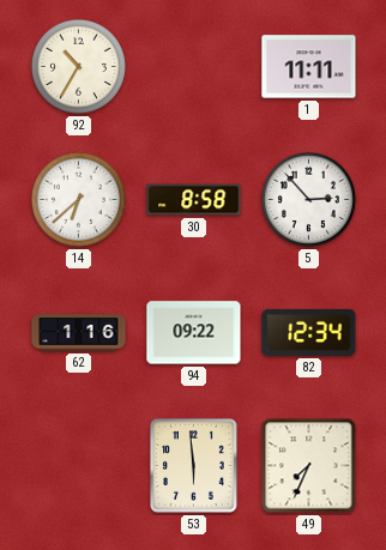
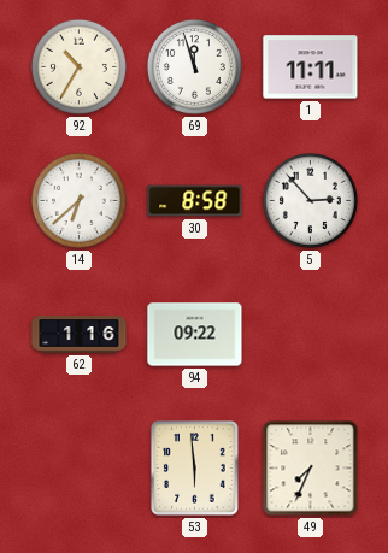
69: none -> 11:57
82: 12:34 -> none
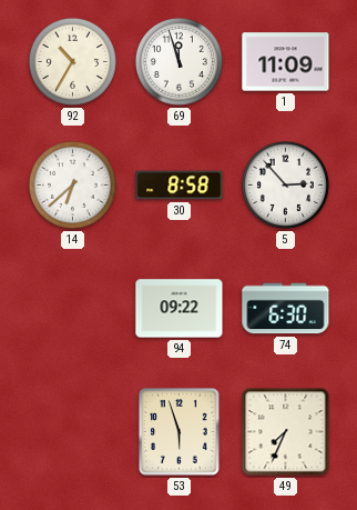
1: 11:11 -> 11:09
62: 1:16 -> none
74: none -> 6:30
53: 5:59 -> 5:57
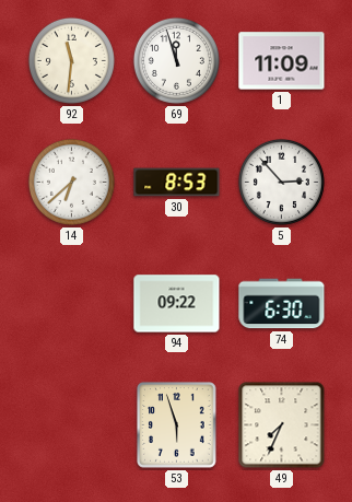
92: 10:35 -> 11:31
30: 8:58 -> 8:53
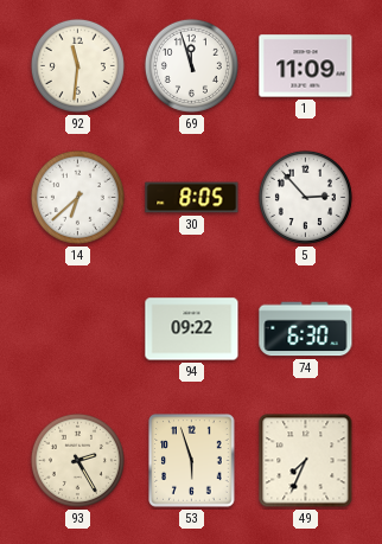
30: 8:53 -> 8:05
93: none -> 2:25
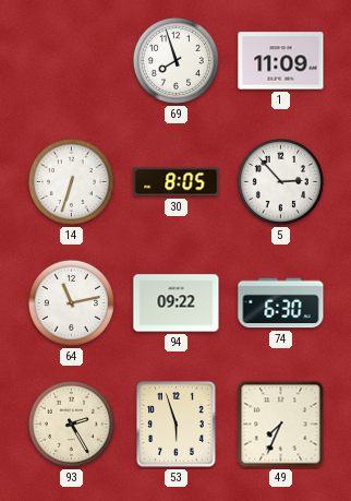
92: 11:31 -> none
69: 11:57 -> 7:57
14: 6:38 -> 6:33
64: none -> 11:13
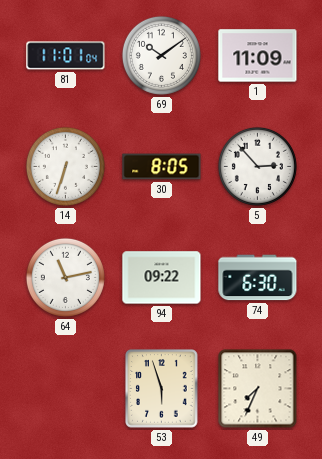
81: none -> 11:01
69: 7:57 -> 10:09
93: 2:25 -> none
